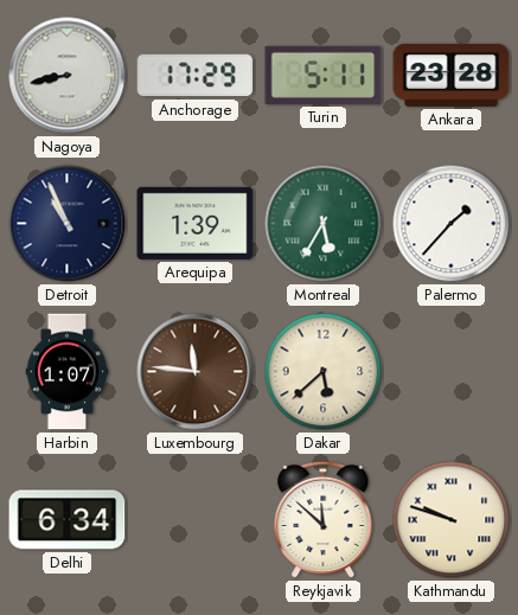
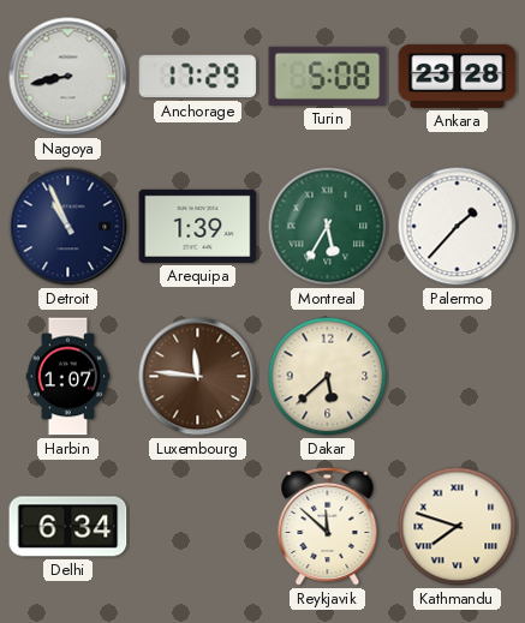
Turin: 5:11 -> 5:08
Kathmandu: 9:48 -> 7:48
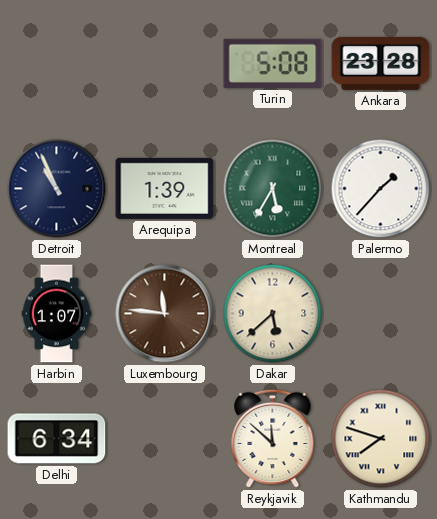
Nagoya: 8:43 -> none
Anchorage: 17:29 -> none
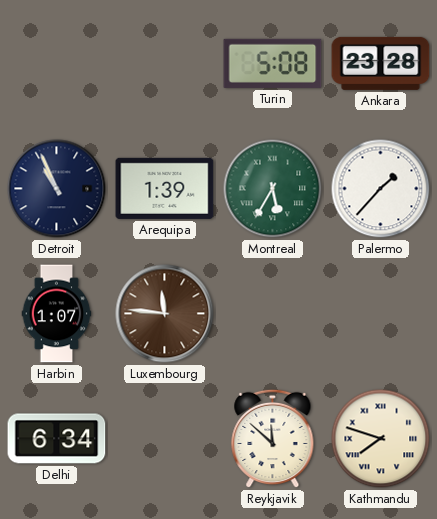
Dakar: 5:38 -> none
